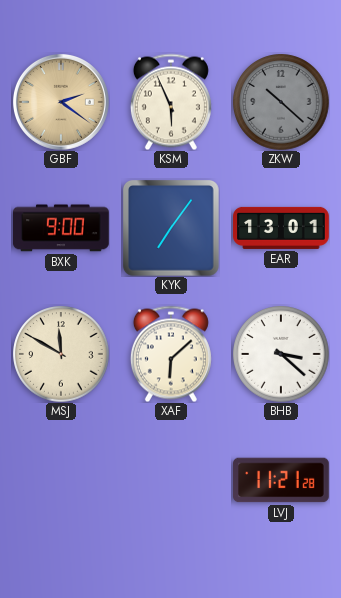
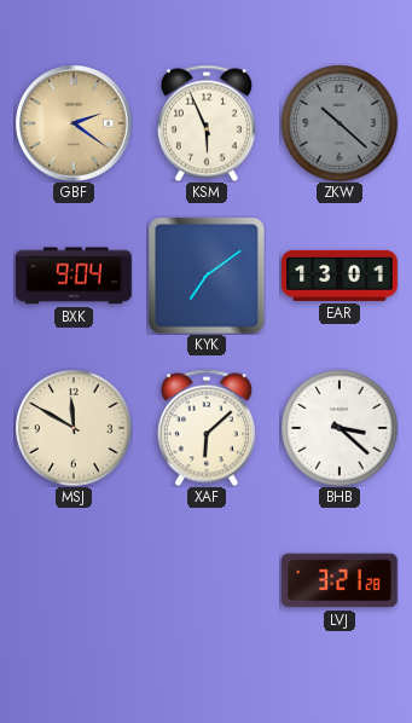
BXK: 9:00 -> 9:04
KYK: 7:06 -> 7:09
LVJ: 11:21 -> 3:21
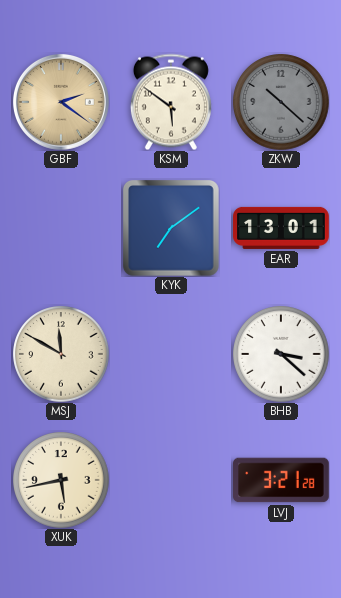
KSM: 5:56 -> 5:51
BXK: 9:04 -> none
XAF: 6:08 -> none
XUK: none -> 5:43
